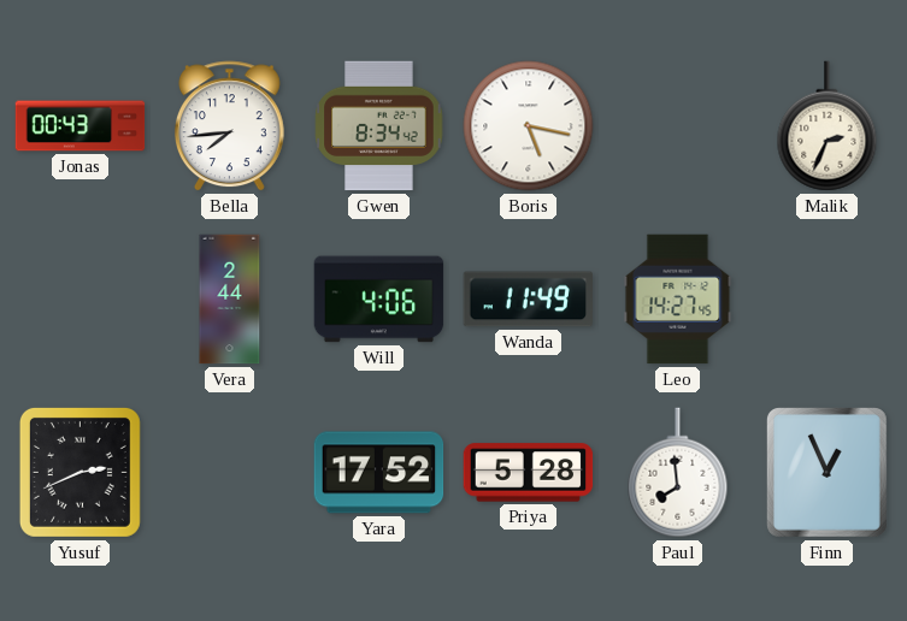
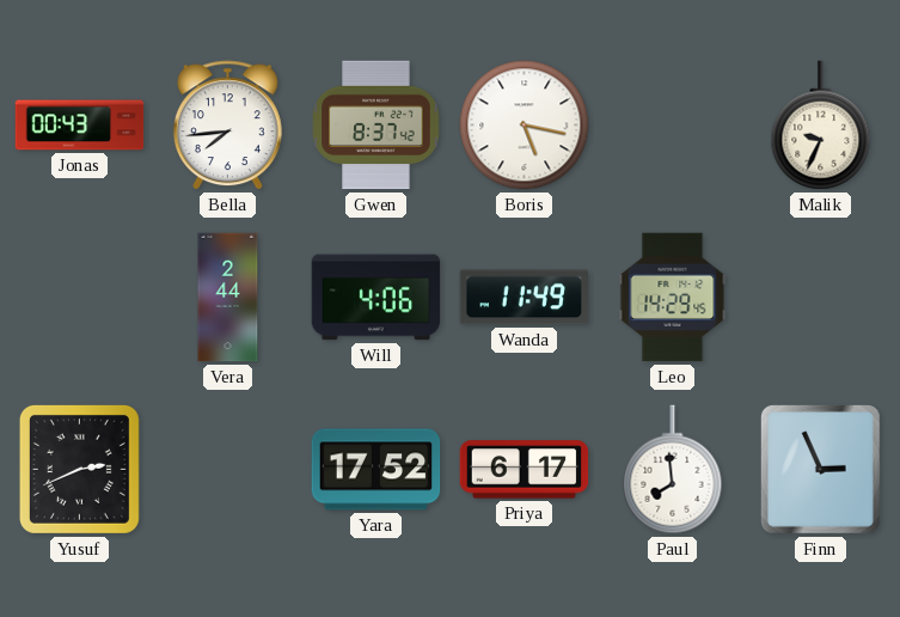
Gwen: 8:34 -> 8:37
Malik: 2:34 -> 9:34
Leo: 14:27 -> 14:29
Priya: 5:28 -> 6:17
Finn: 12:56 -> 2:56
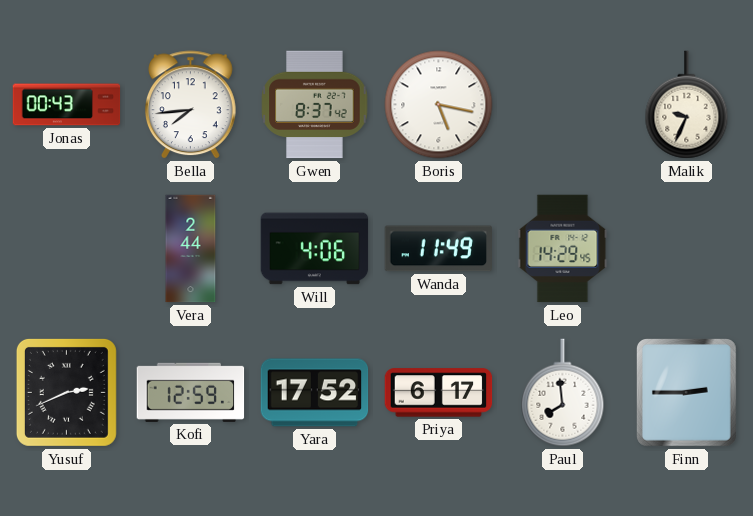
Kofi: none -> 12:59
Finn: 2:56 -> 2:45
